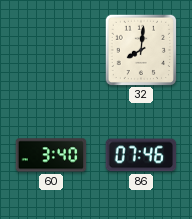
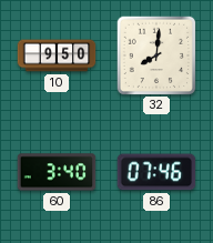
10: none -> 9:50
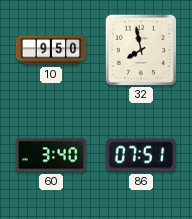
32: 8:01 -> 7:58
86: 07:46 -> 07:51
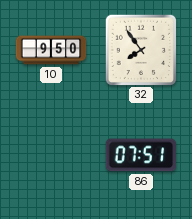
32: 7:58 -> 7:54
60: 3:40 -> none
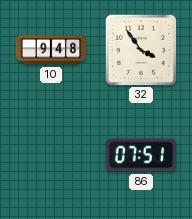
10: 9:50 -> 9:48
32: 7:54 -> 3:54
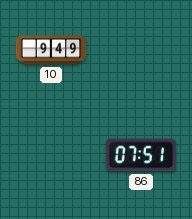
10: 9:48 -> 9:49
32: 3:54 -> none
